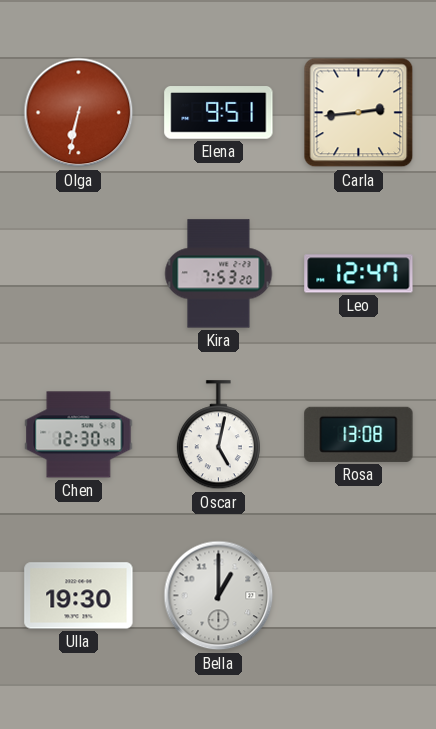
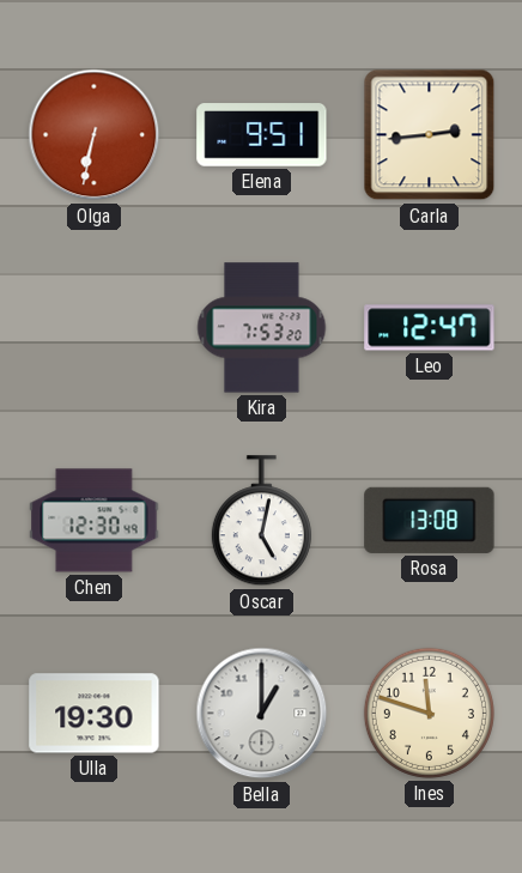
Ines: none -> 11:48
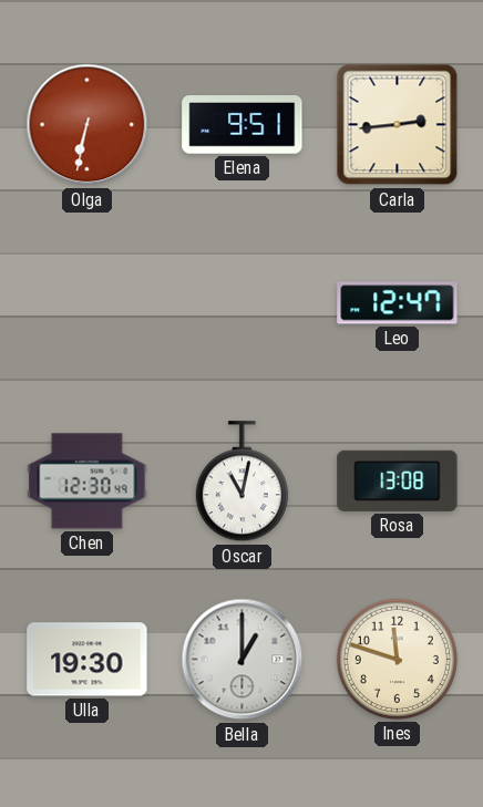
Kira: 7:53 -> none
Oscar: 5:02 -> 11:02
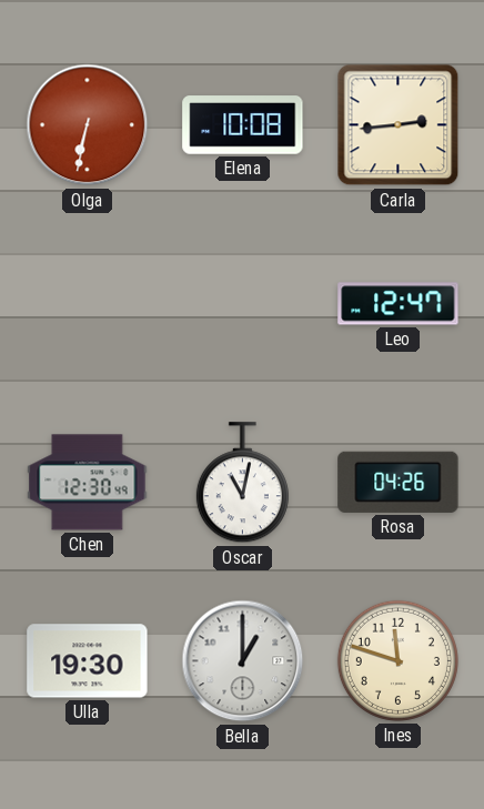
Elena: 9:51 -> 10:08
Rosa: 13:08 -> 04:26
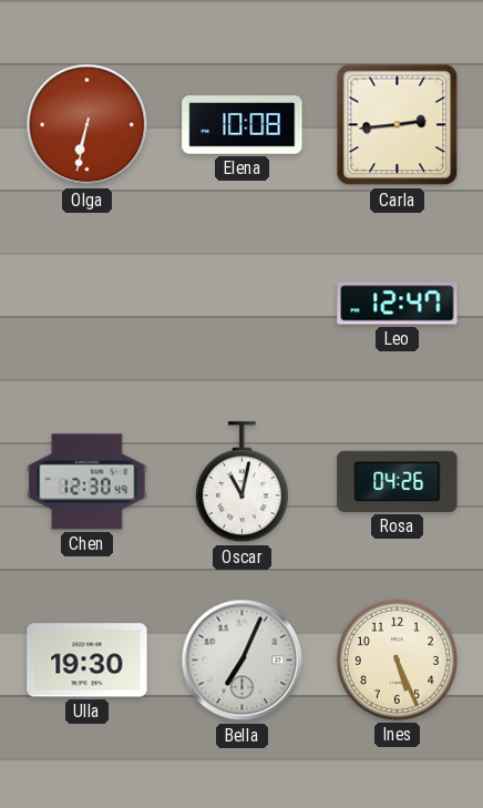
Bella: 1:00 -> 7:04
Ines: 11:48 -> 5:26
